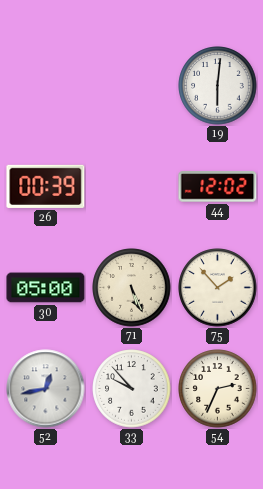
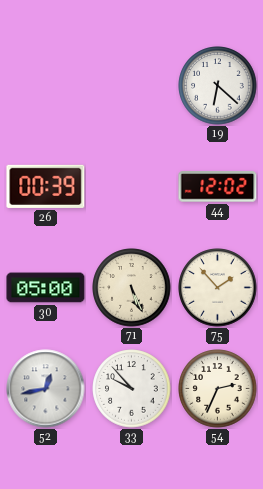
19: 6:01 -> 6:22
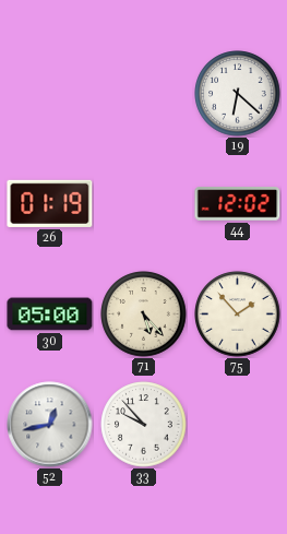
26: 00:39 -> 01:19
71: 5:26 -> 5:23
54: 2:34 -> none
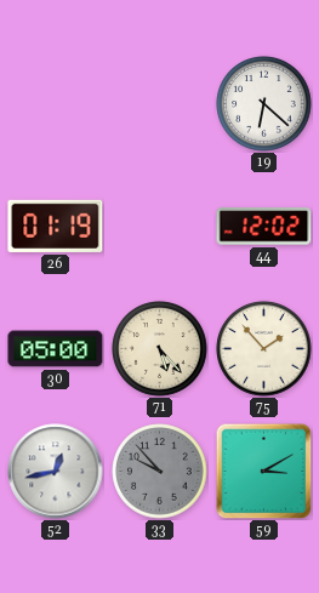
33 dial: white -> grey
59: none -> 3:10
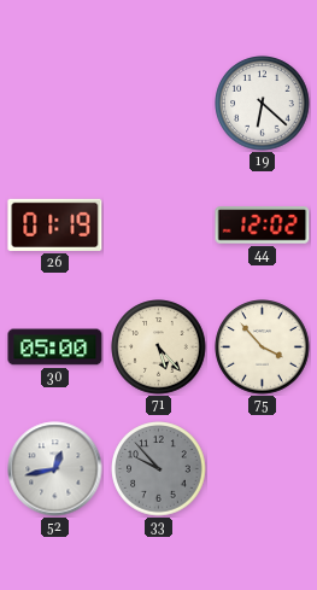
75: 1:53 -> 3:53
59: 3:10 -> none
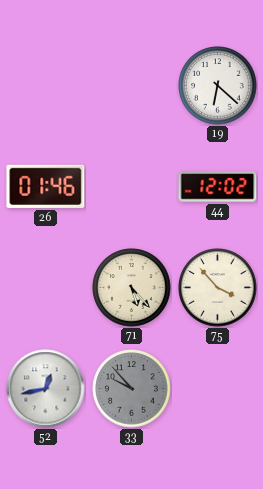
26: 01:19 -> 01:46
30: 05:00 -> none
